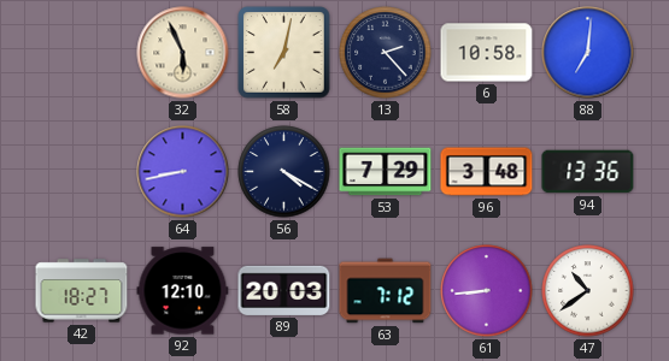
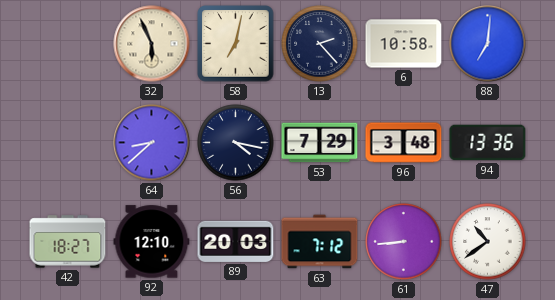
64: 8:43 -> 8:38
56: 4:20 -> 4:17
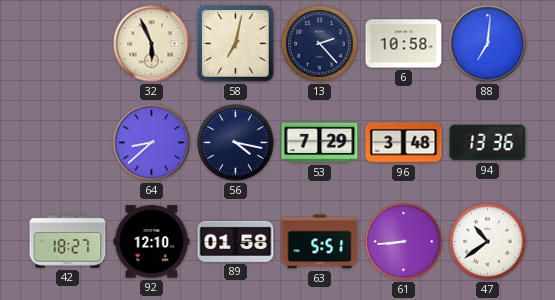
89: 20:03 -> 01:58
63: 7:12 -> 5:51
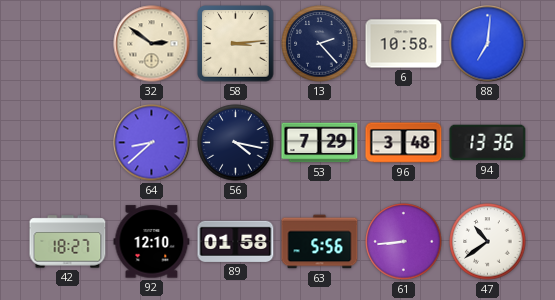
32: 5:56 -> 2:51
58: 7:02 -> 3:14
63: 5:51 -> 5:56
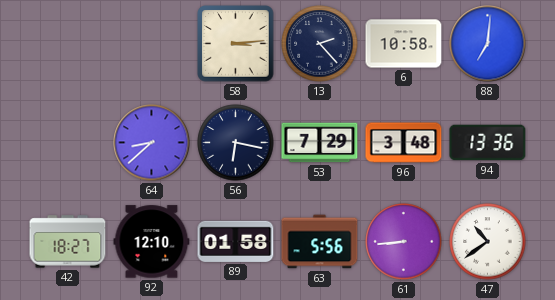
32: 2:51 -> none
56: 4:17 -> 6:17
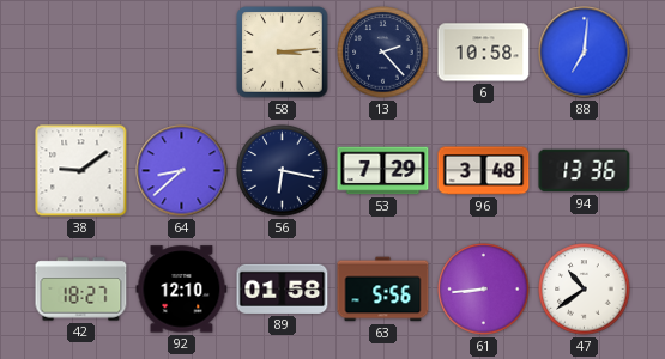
38: none -> 9:09
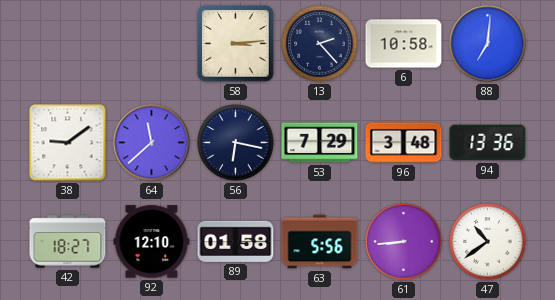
64: 8:38 -> 11:38
